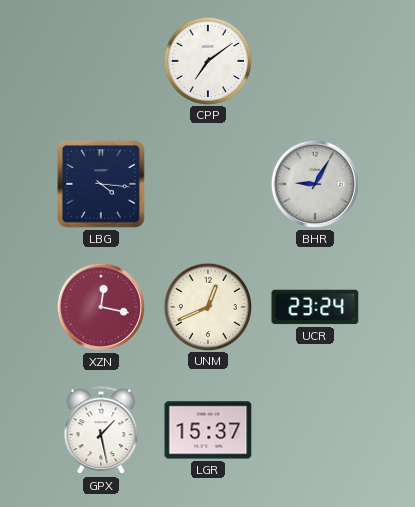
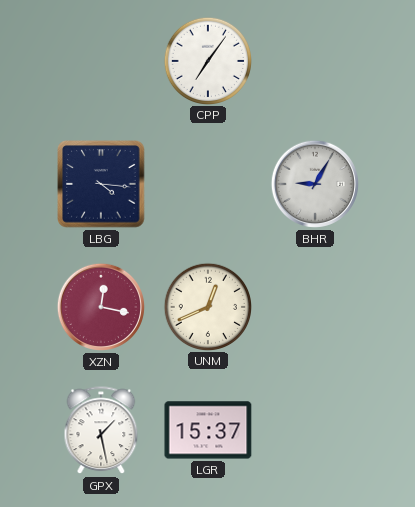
CPP: 7:09 -> 7:06
UCR: 23:24 -> none
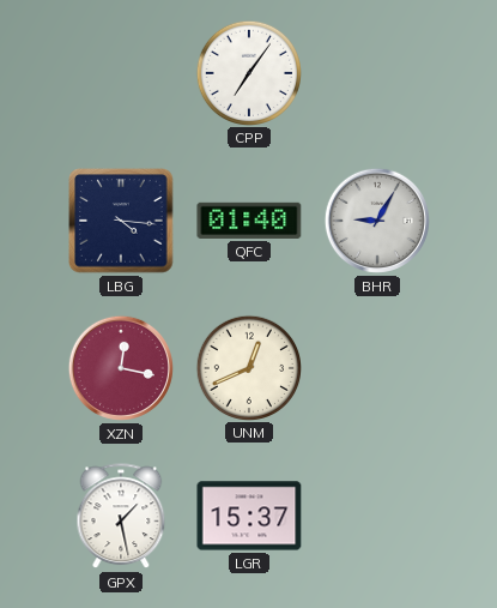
QFC: none -> 01:40
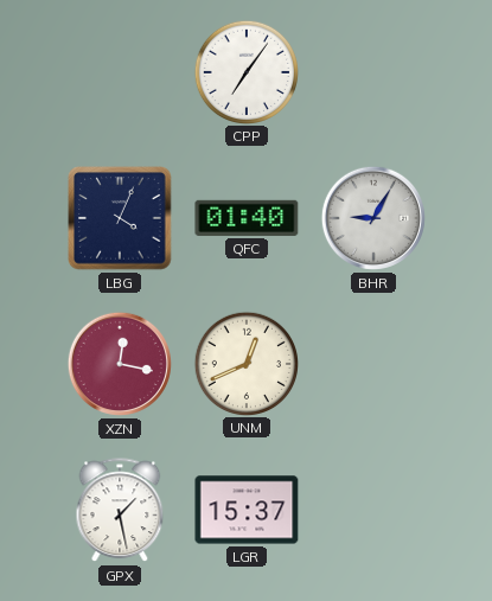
LBG: 4:16 -> 4:04
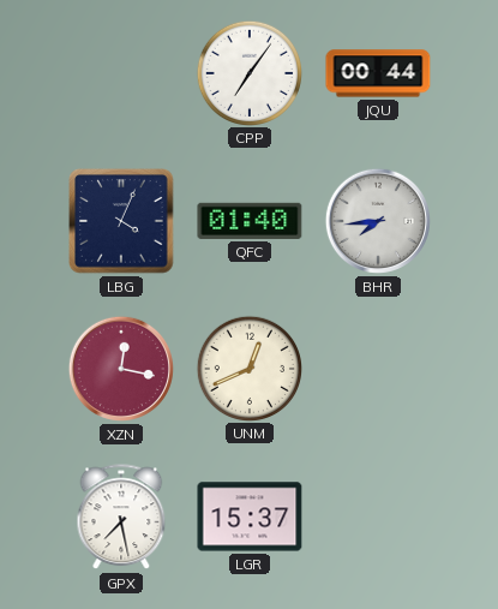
JQU: none -> 00:44
BHR: 9:05 -> 7:44
GPX: 1:28 -> 7:28
